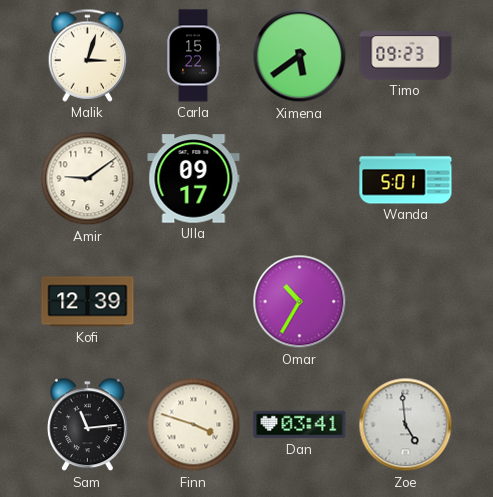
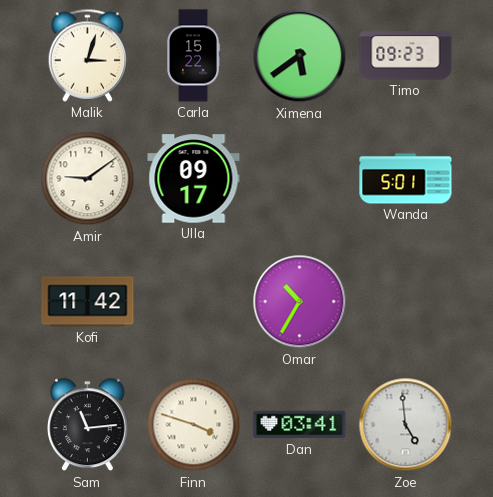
Kofi: 12:39 -> 11:42
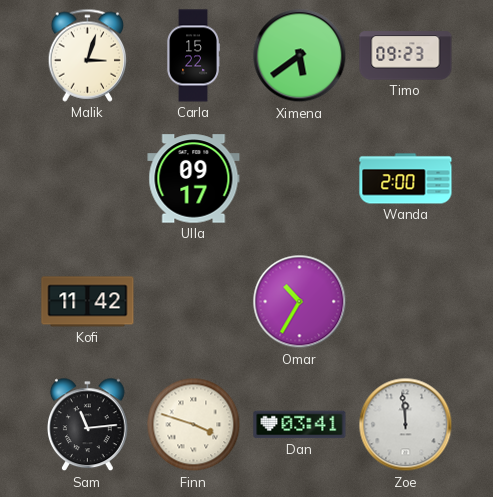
Amir: 9:09 -> none
Wanda: 5:01 -> 2:00
Zoe: 4:59 -> 11:59
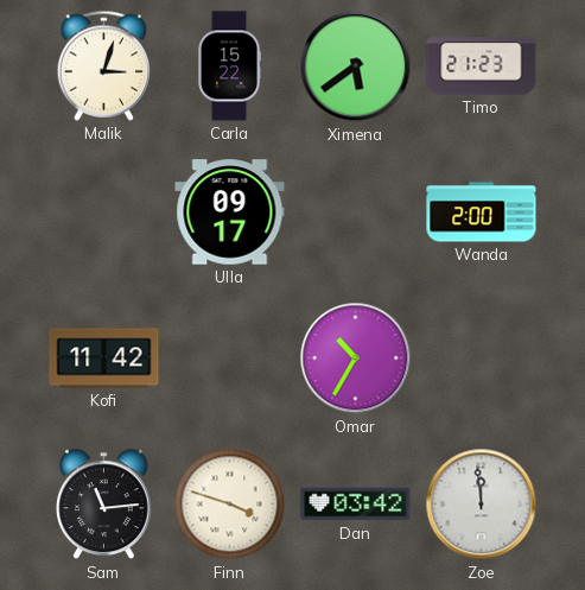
Timo: 09:23 -> 21:23
Dan: 03:41 -> 03:42
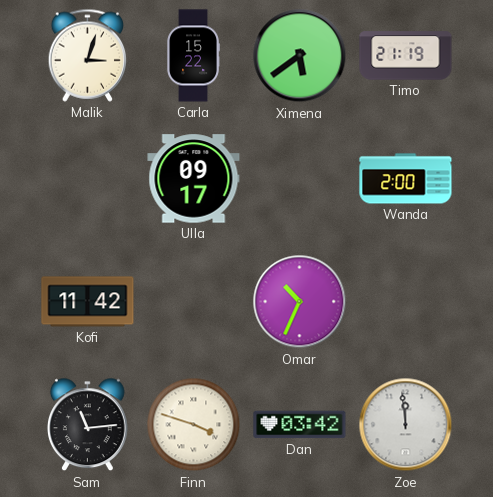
Timo: 21:23 -> 21:19
Omar: 10:35 -> 10:34
